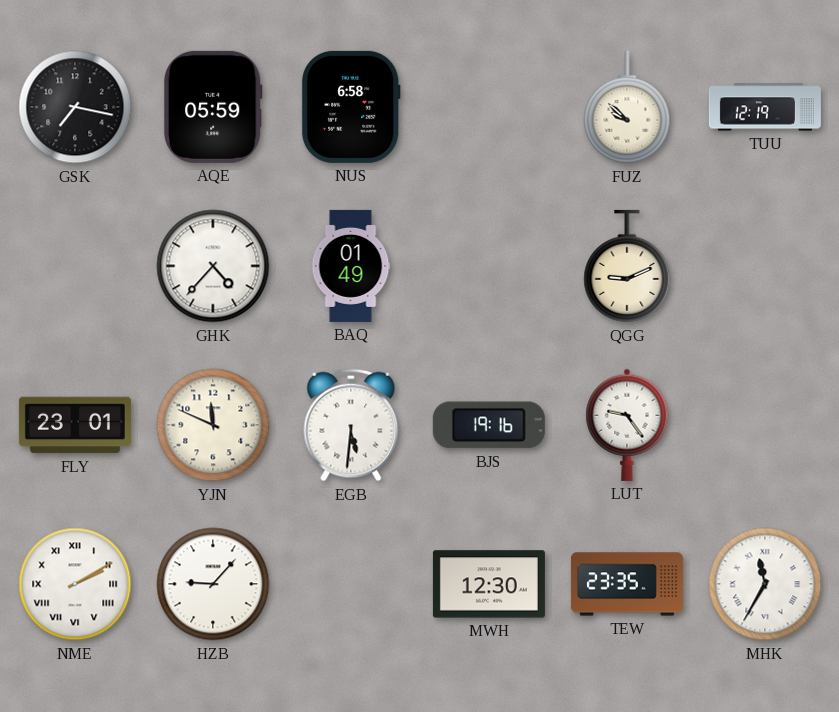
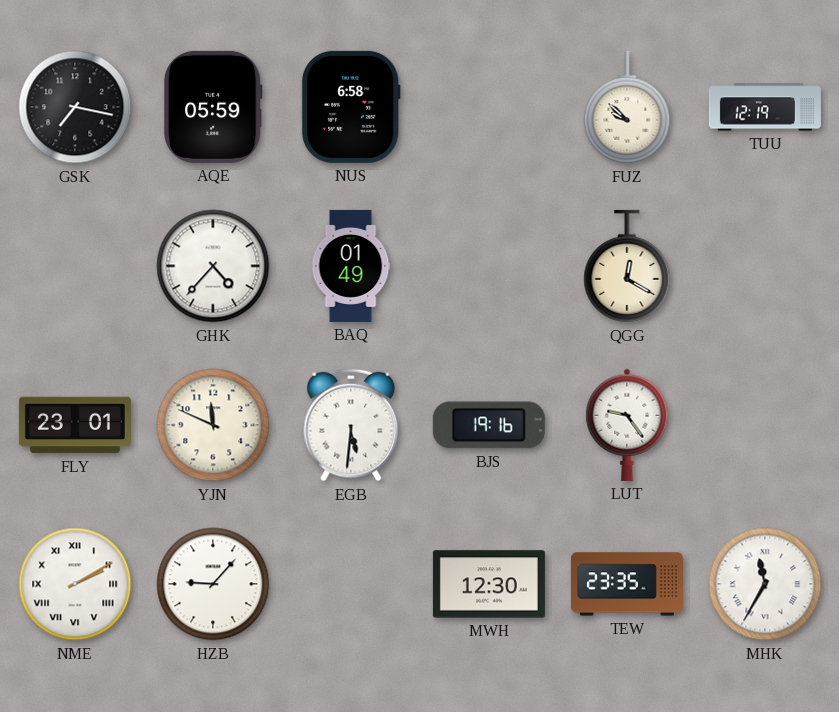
QGG: 9:11 -> 12:20
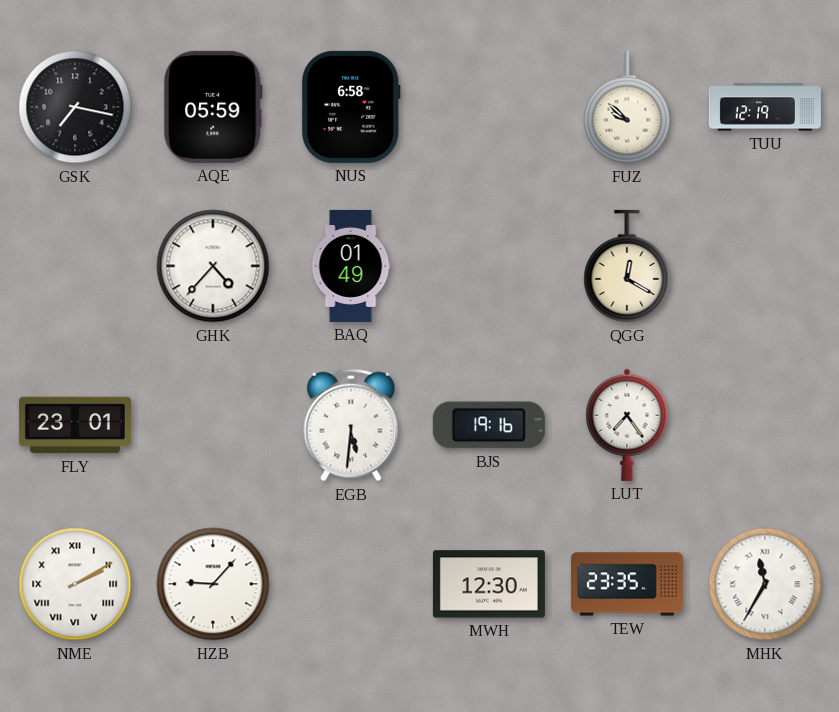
YJN: 11:49 -> none
LUT: 9:24 -> 7:24
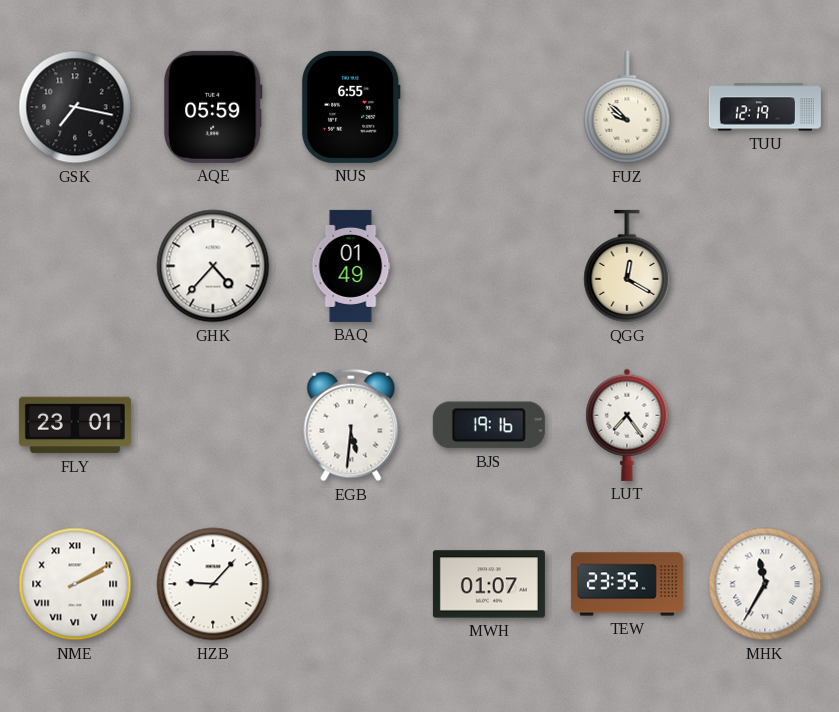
NUS: 6:58 -> 6:55
MWH: 12:30 -> 01:07
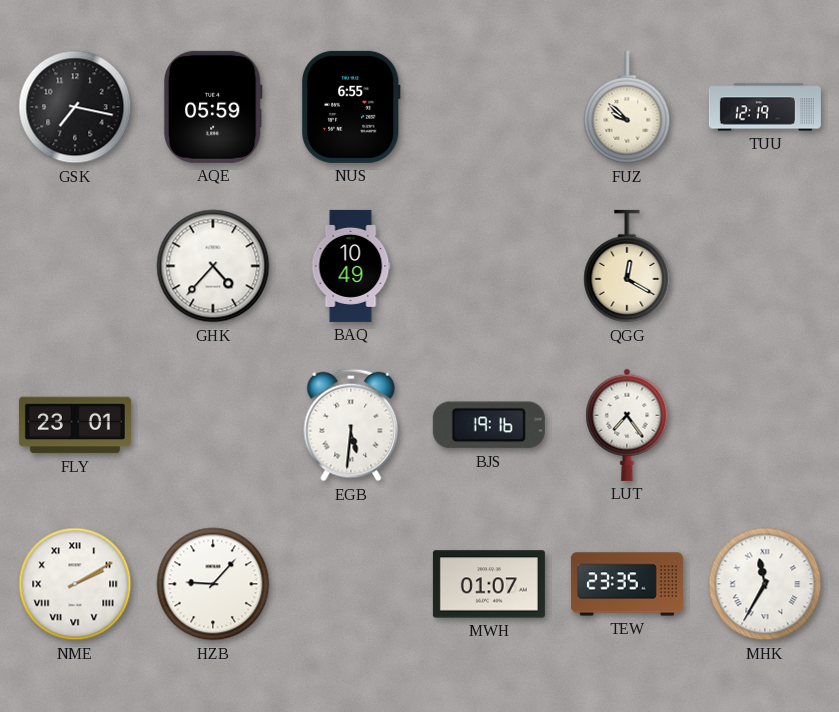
BAQ: 01:49 -> 10:49
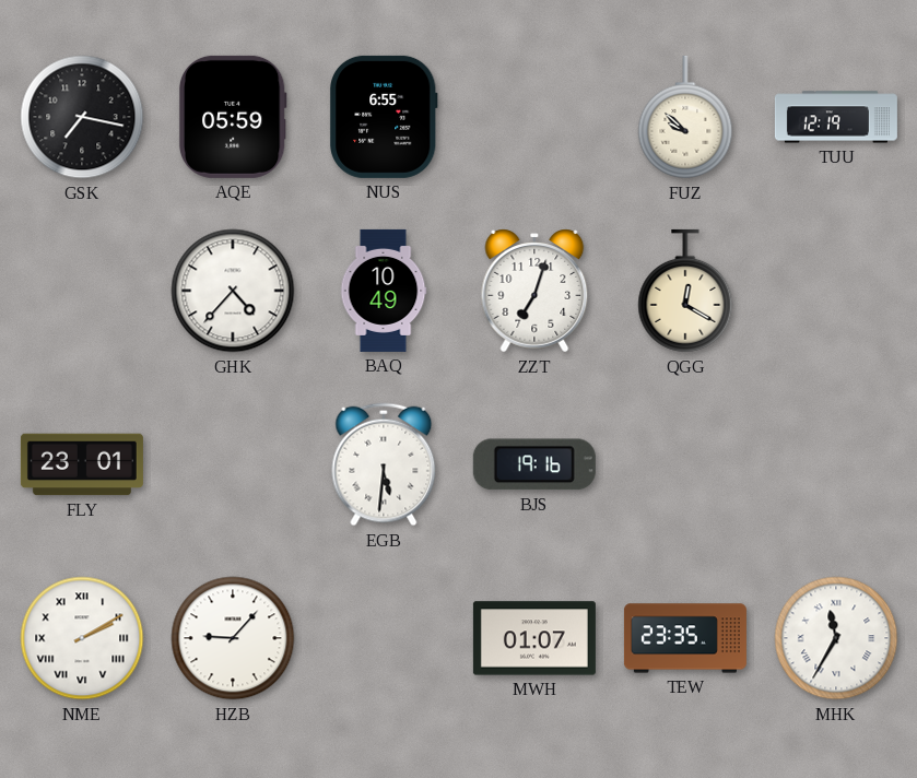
ZZT: none -> 7:03
LUT: 7:24 -> none
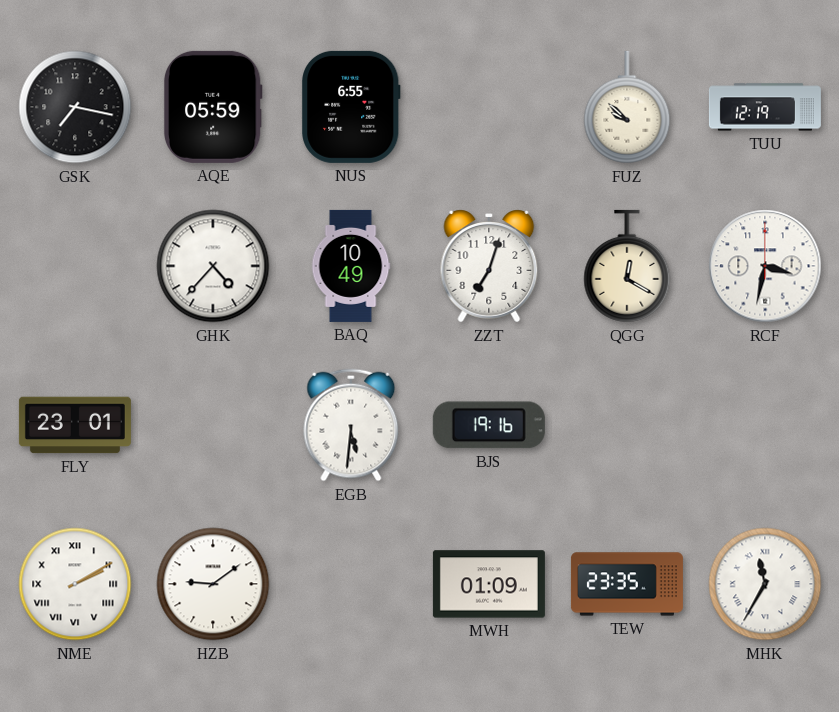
RCF: none -> 3:32
HZB: 9:07 -> 9:09
MWH: 01:07 -> 01:09
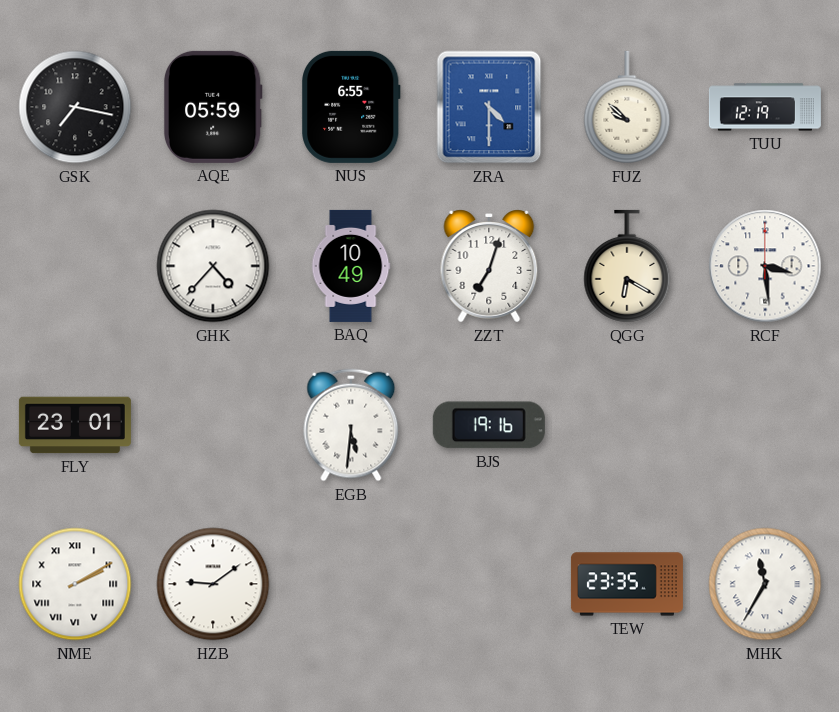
ZRA: none -> 4:30
QGG: 12:20 -> 6:20
RCF: 3:32 -> 3:29
MWH: 01:09 -> none
